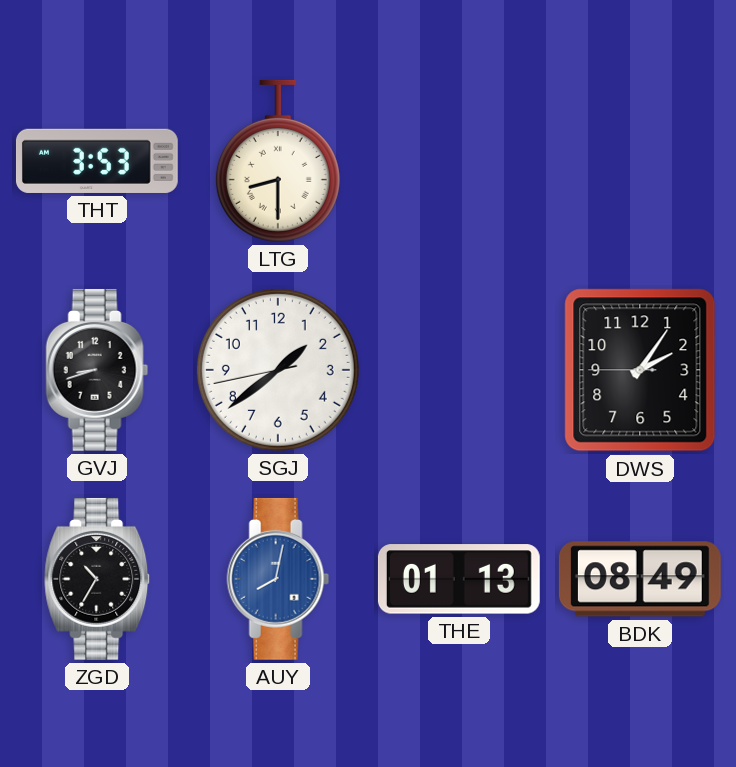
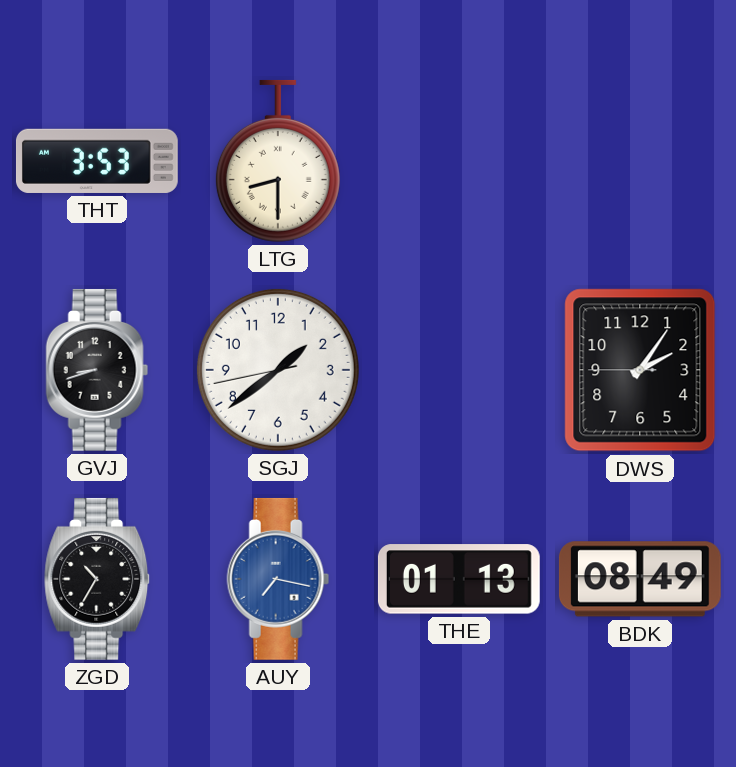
AUY: 8:02 -> 7:17
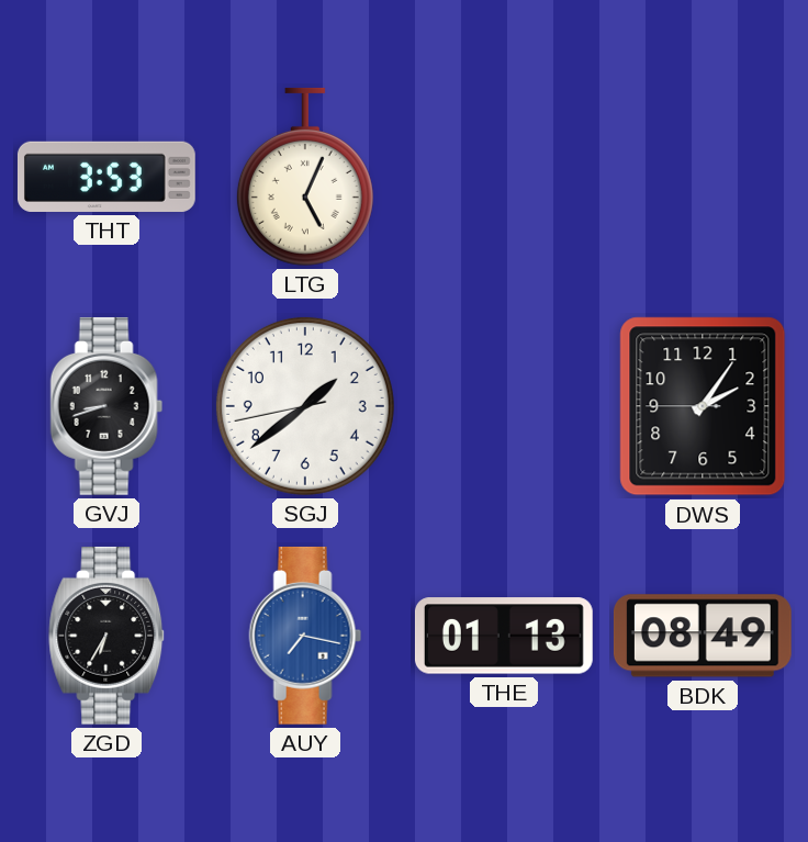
LTG: 8:30 -> 5:04
ZGD: 10:35 -> 6:35
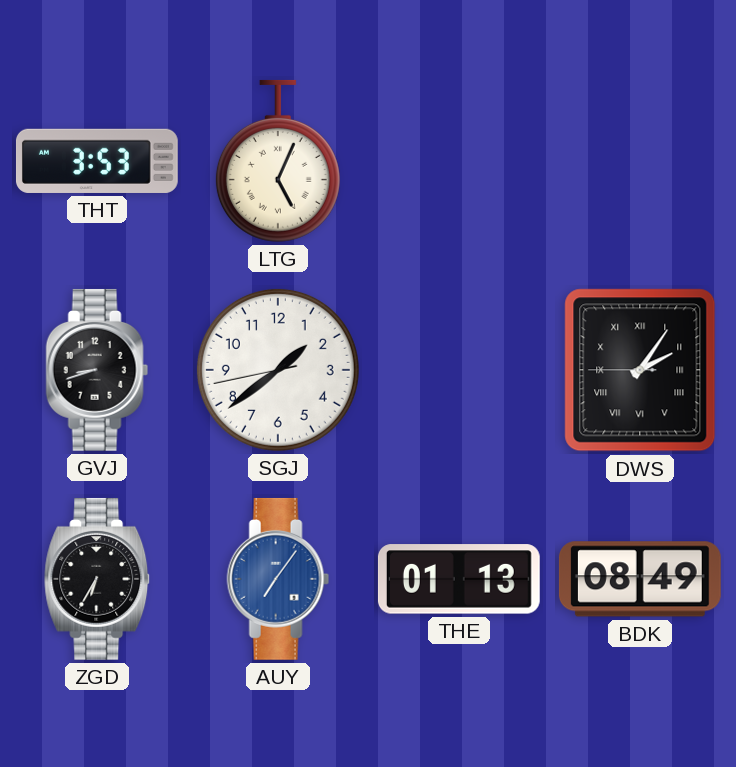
DWS numerals: Arabic -> Roman
AUY: 7:17 -> 7:06
